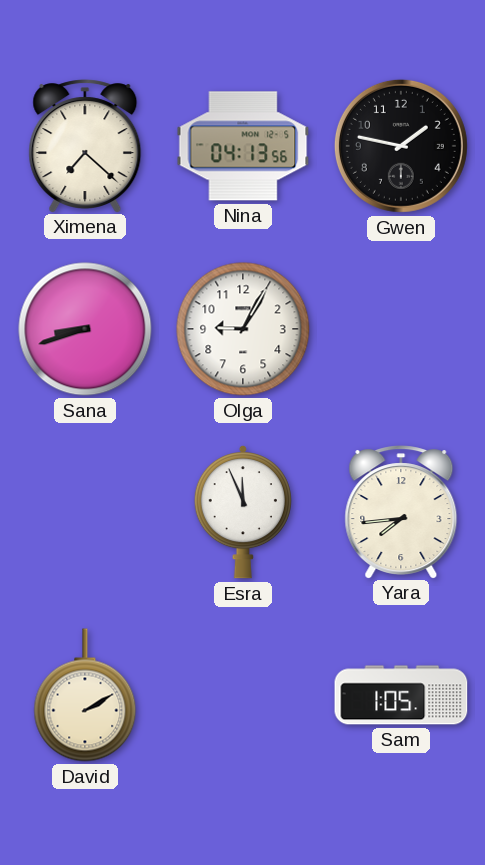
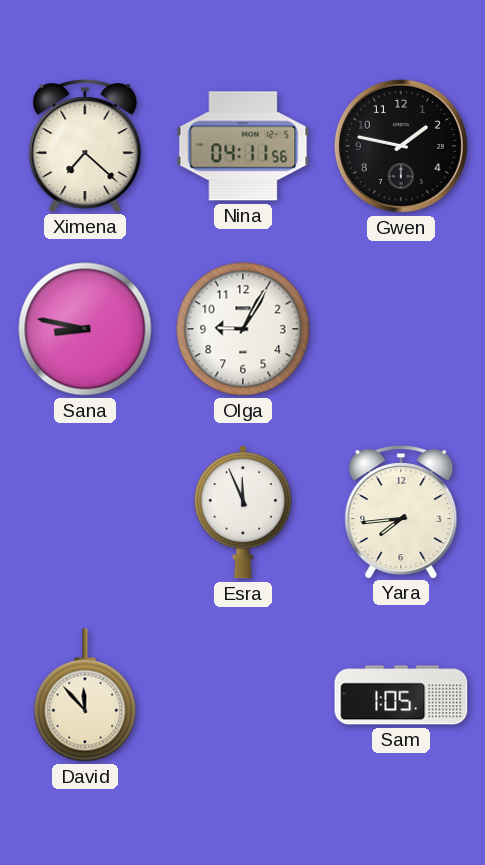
Nina: 04:13 -> 04:11
Sana: 8:42 -> 8:47
David: 2:10 -> 11:53
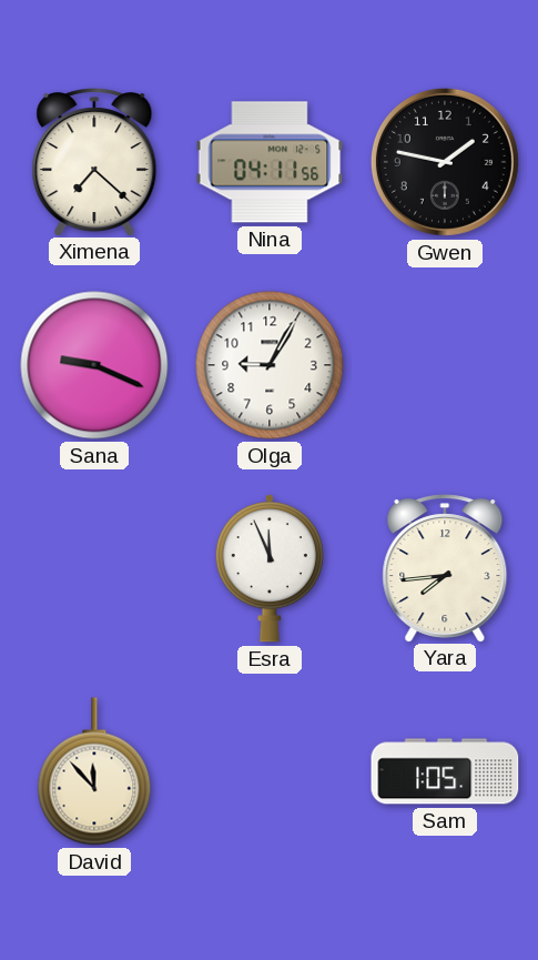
Sana: 8:47 -> 9:19
